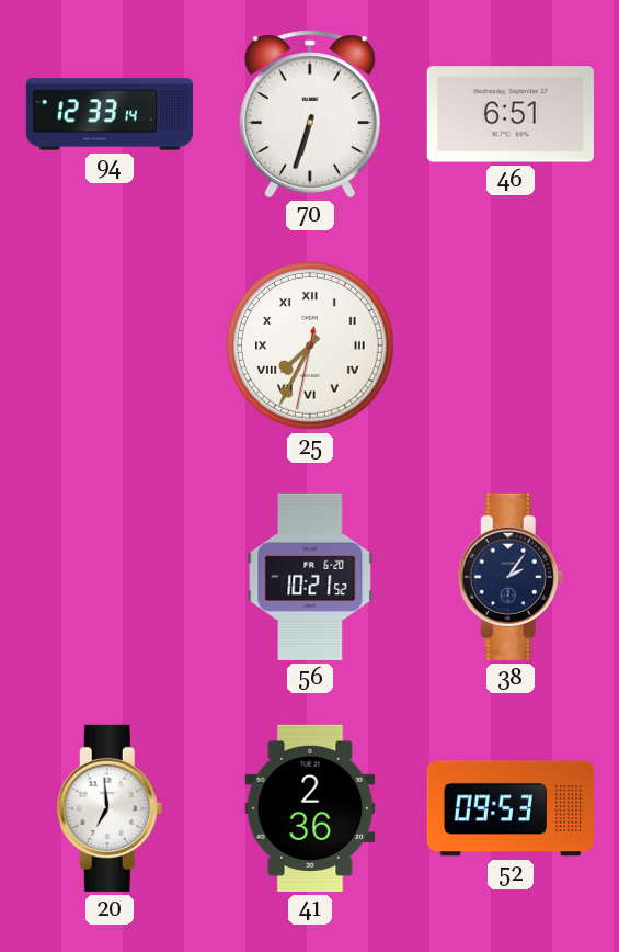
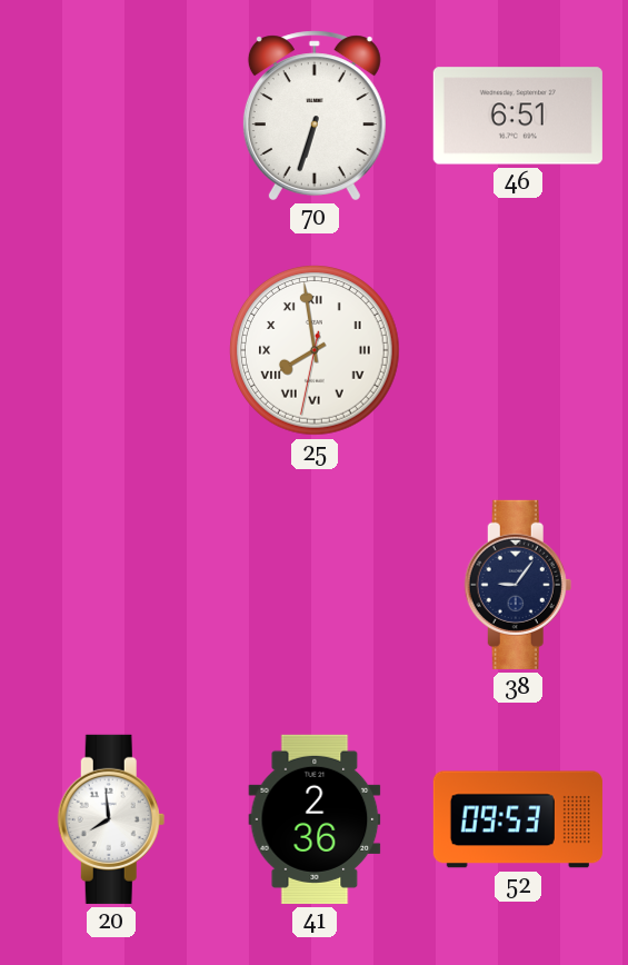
94: 12:33 -> none
25: 7:34 -> 7:58
56: 10:21 -> none
38: 2:06 -> 9:06
20: 6:59 -> 7:59
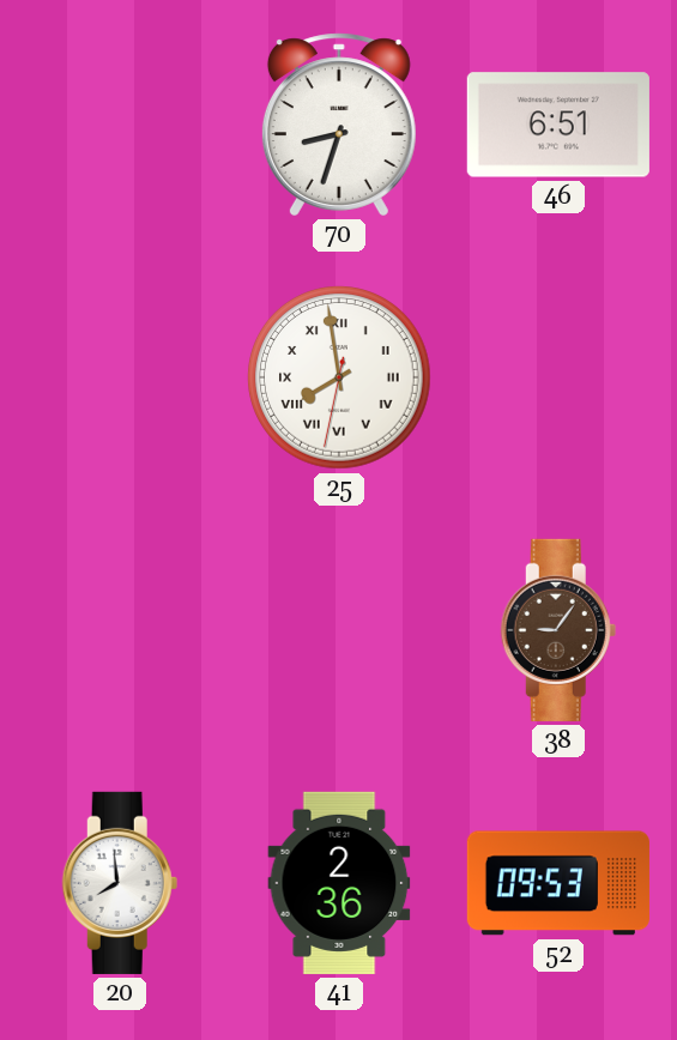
70: 6:33 -> 8:33
38 dial: navy -> brown
